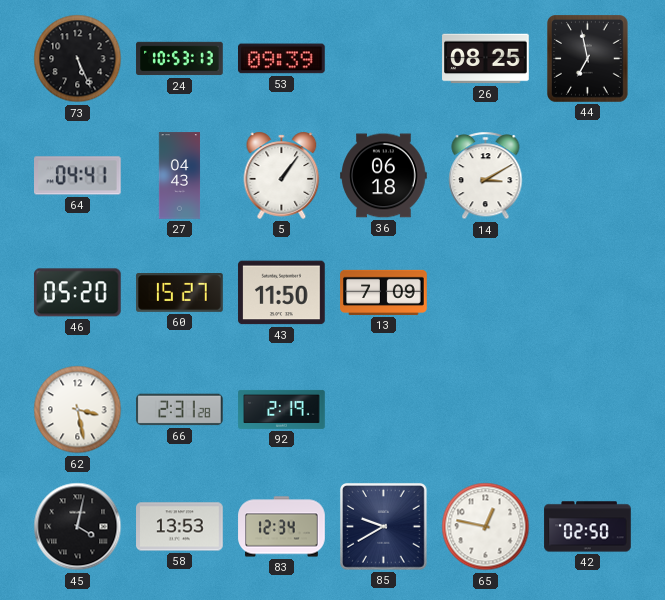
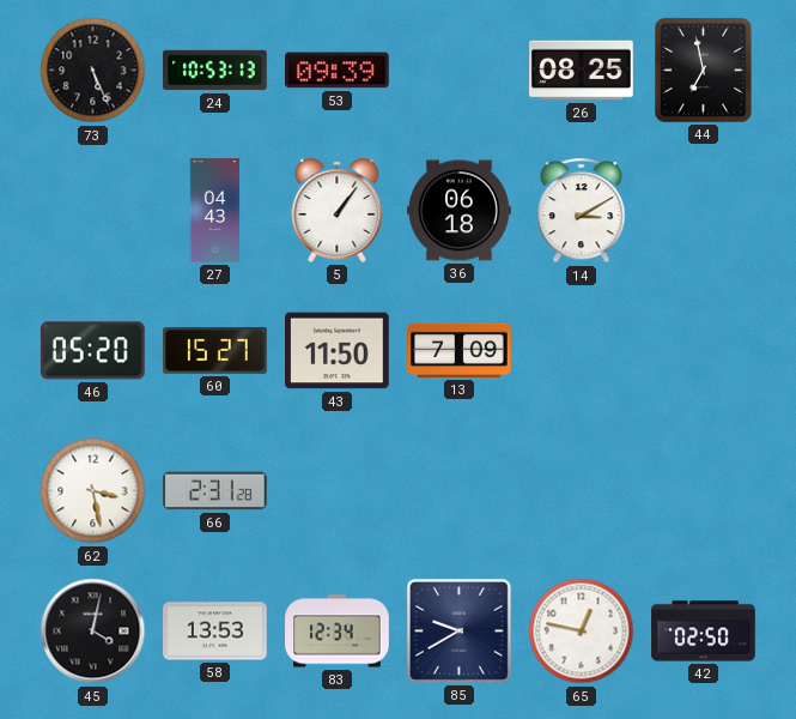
64: 04:41 -> none
92: 2:19 -> none
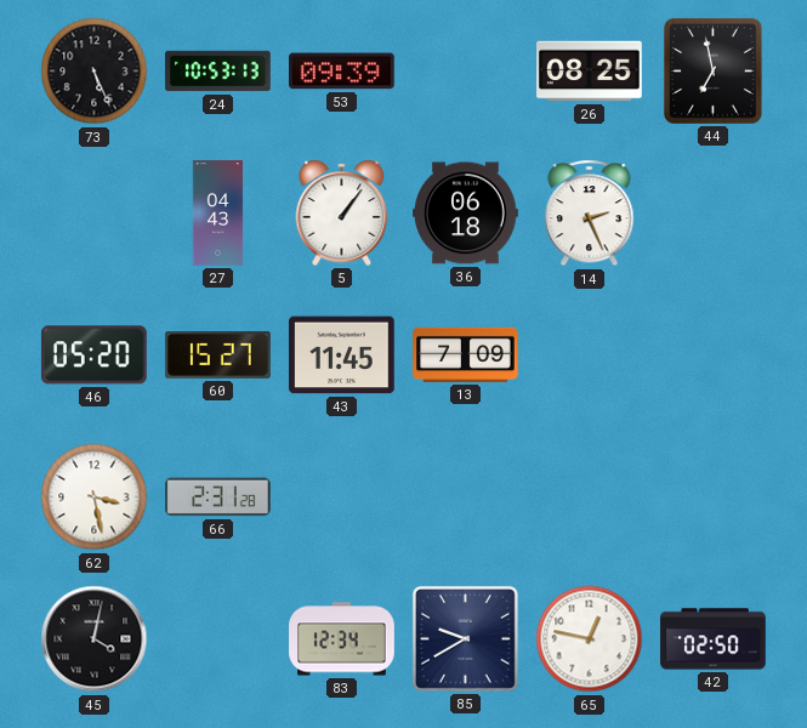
14: 3:10 -> 2:26
43: 11:50 -> 11:45
58: 13:53 -> none
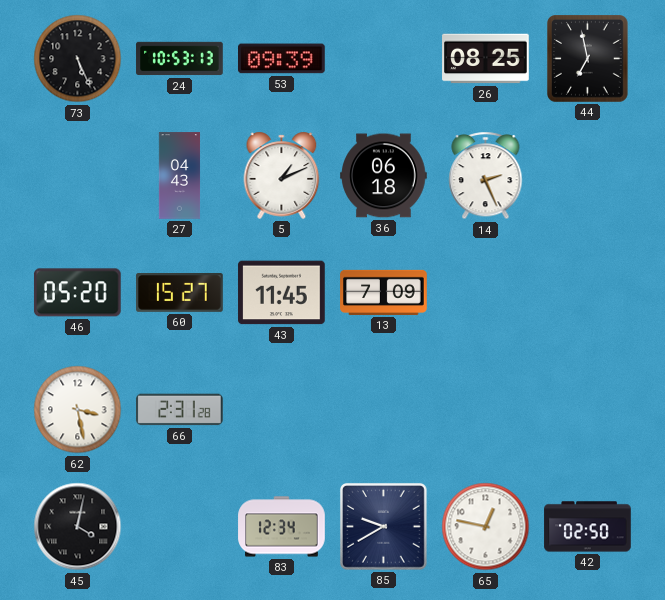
5: 1:06 -> 1:11
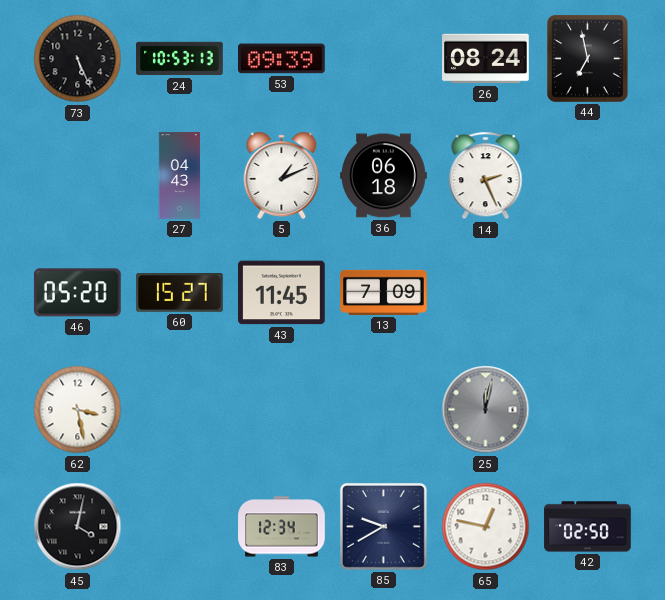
26: 08:25 -> 08:24
66: 2:31 -> none
25: none -> 12:02
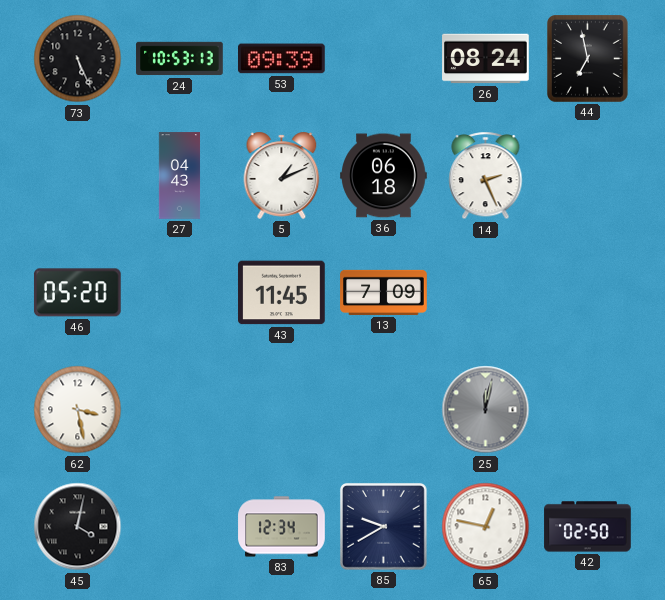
60: 15:27 -> none
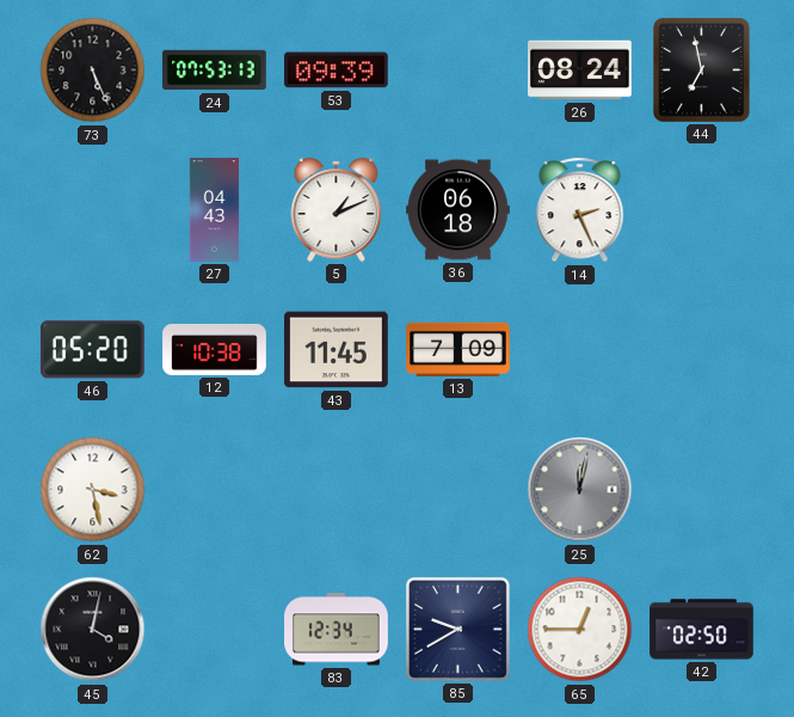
24: 10:53 -> 07:53
12: none -> 10:38
65: 12:47 -> 12:45
